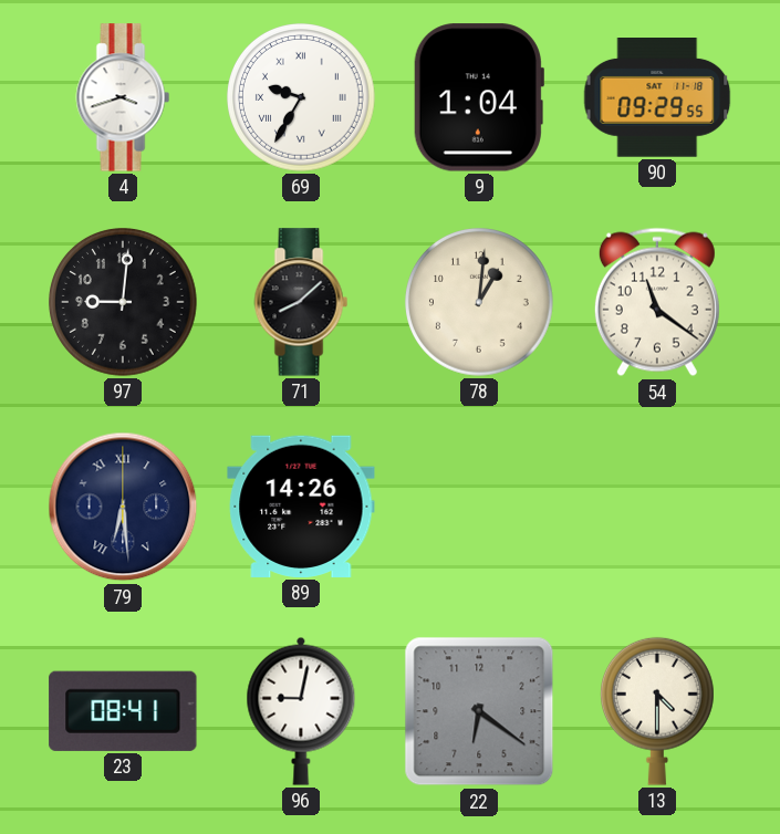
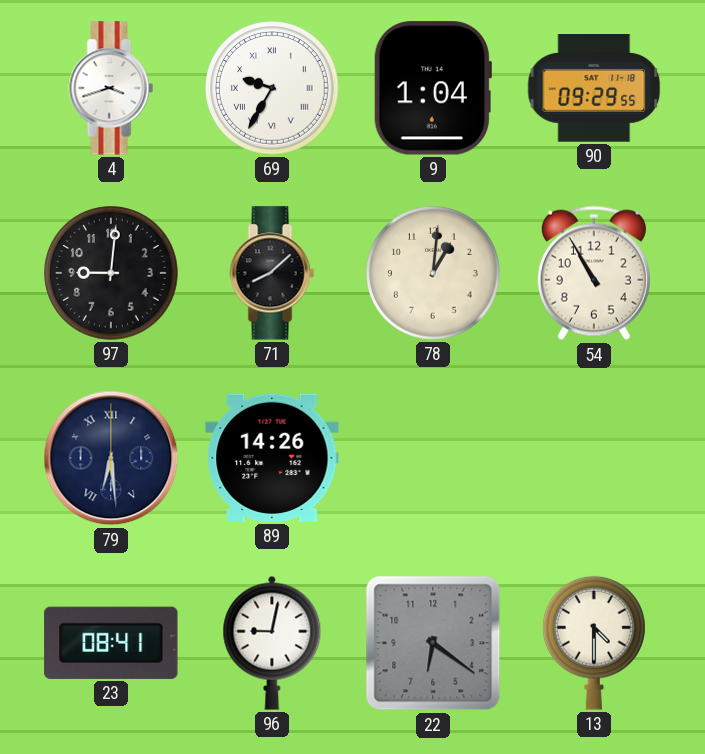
54: 11:21 -> 10:55
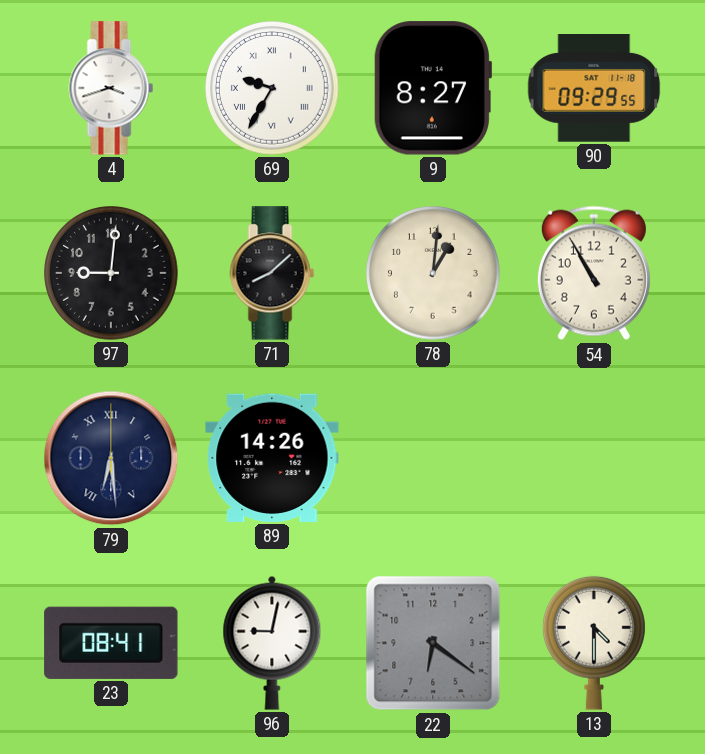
9: 1:04 -> 8:27
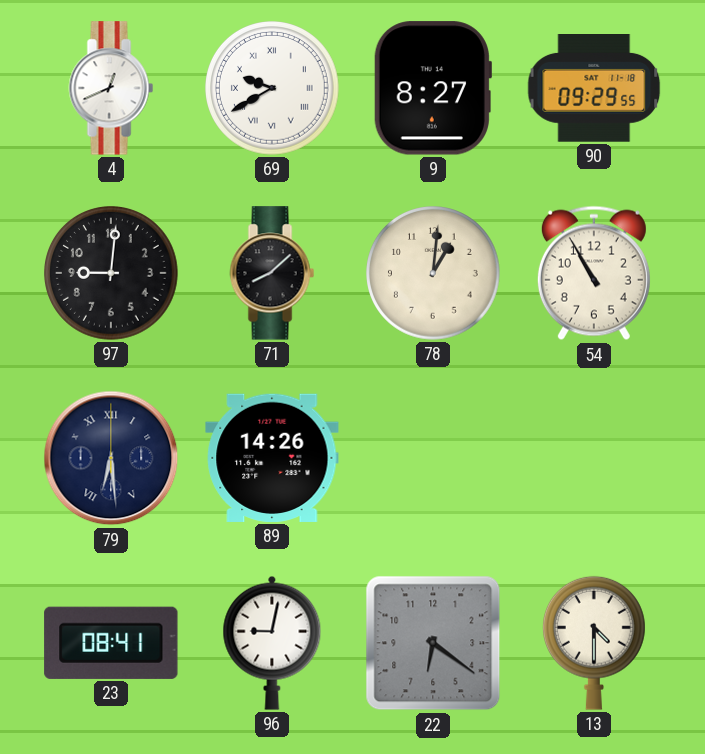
4: 3:42 -> 12:41
69: 9:35 -> 9:40
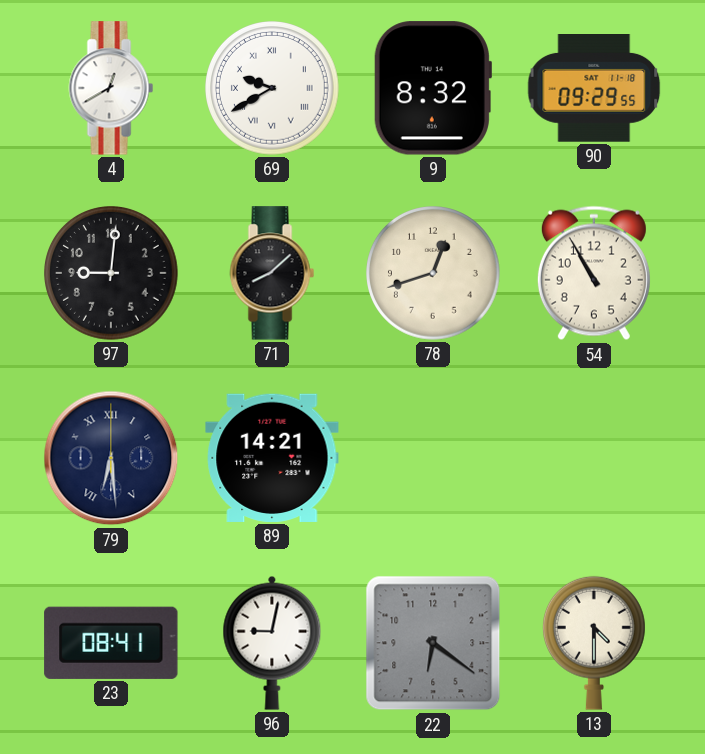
4: 12:41 -> 12:40
9: 8:27 -> 8:32
78: 1:01 -> 12:42
89: 14:26 -> 14:21
